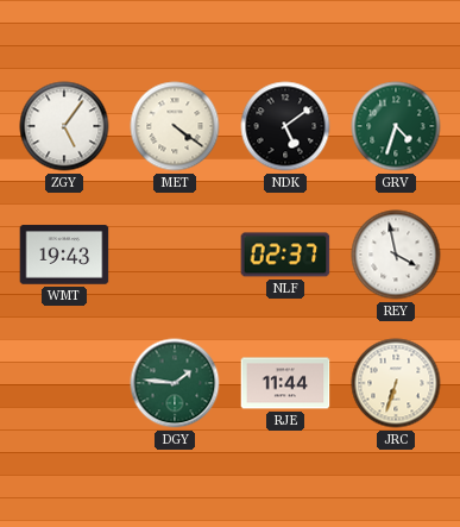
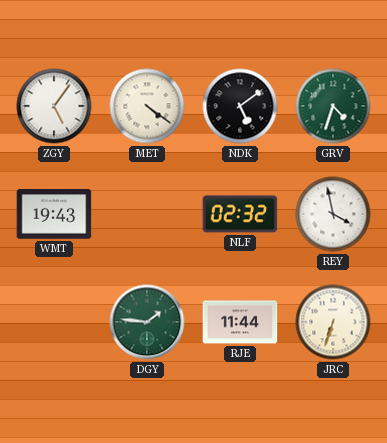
NLF: 02:37 -> 02:32
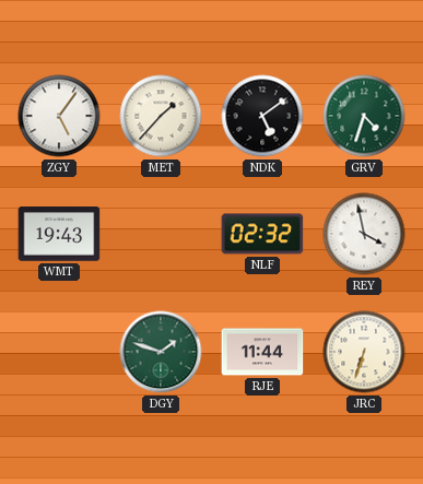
MET: 4:21 -> 1:37
DGY: 1:46 -> 1:48
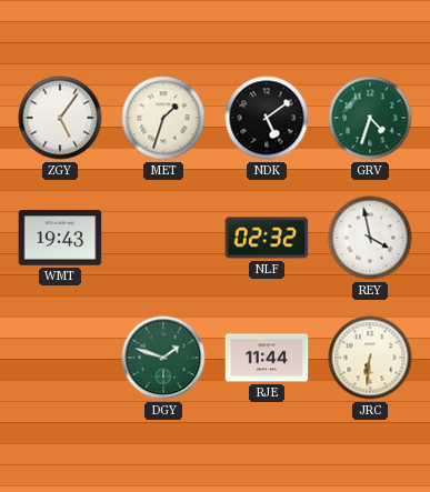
MET: 1:37 -> 1:33
JRC: 6:33 -> 6:31
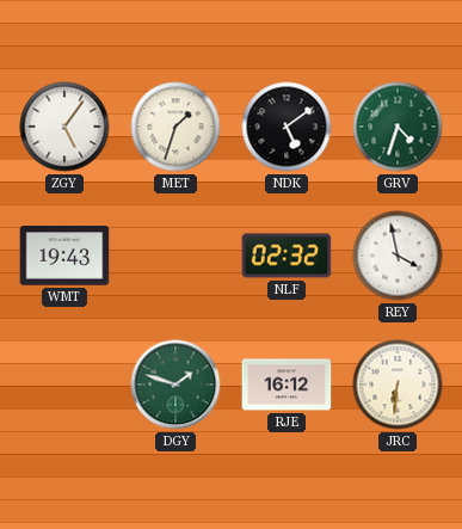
RJE: 11:44 -> 16:12
